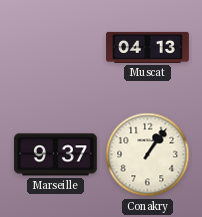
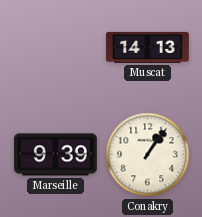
Muscat: 04:13 -> 14:13
Marseille: 9:37 -> 9:39
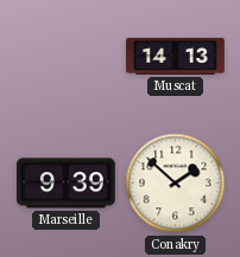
Conakry: 1:06 -> 1:52
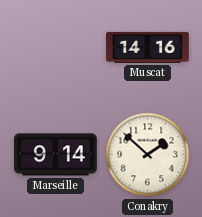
Muscat: 14:13 -> 14:16
Marseille: 9:39 -> 9:14
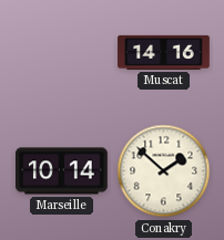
Marseille: 9:14 -> 10:14
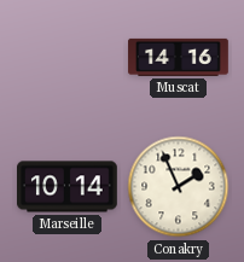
Conakry: 1:52 -> 1:56
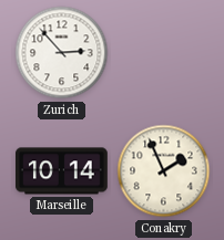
Zurich: none -> 2:53
Muscat: 14:16 -> none
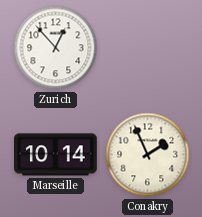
Zurich: 2:53 -> 12:53
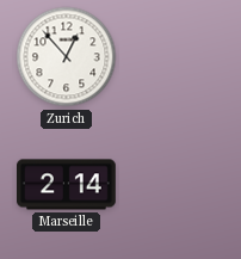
Marseille: 10:14 -> 2:14
Conakry: 1:56 -> none
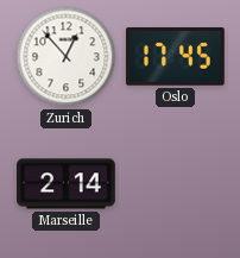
Oslo: none -> 17:45
